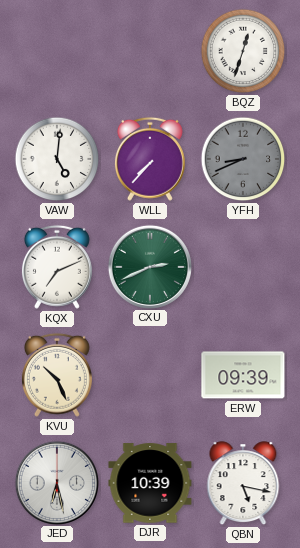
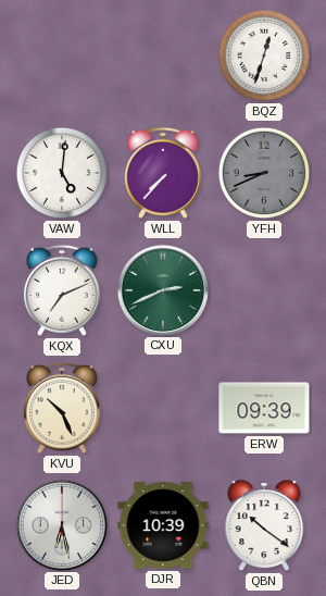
QBN: 5:17 -> 10:21
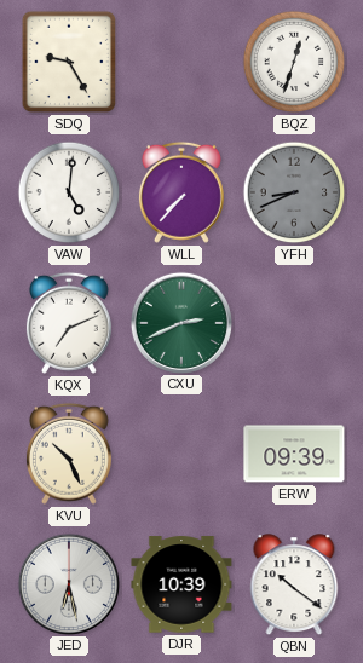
SDQ: none -> 9:25
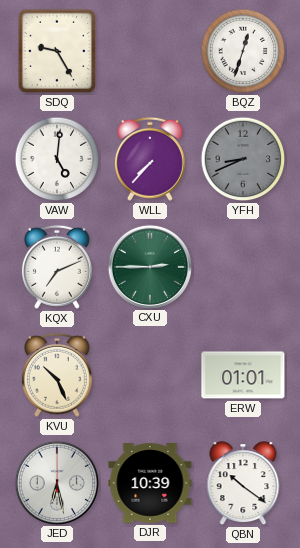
CXU: 2:41 -> 2:45
ERW: 09:39 -> 01:01
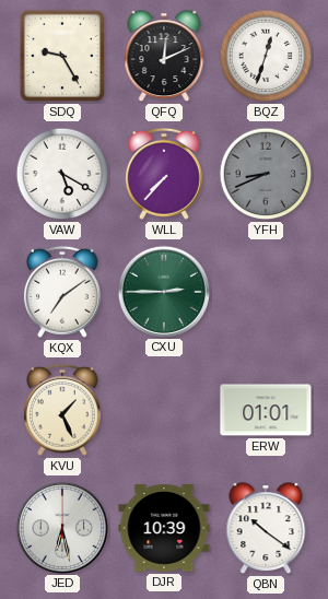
QFQ: none -> 12:11
VAW: 5:01 -> 5:20
KQX: 7:11 -> 7:09
KVU: 10:26 -> 1:26
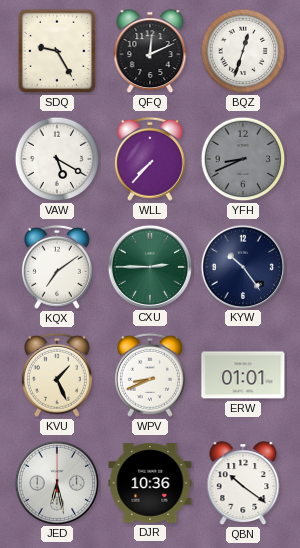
KYW: none -> 10:24
WPV: none -> 8:41
DJR: 10:39 -> 10:36
